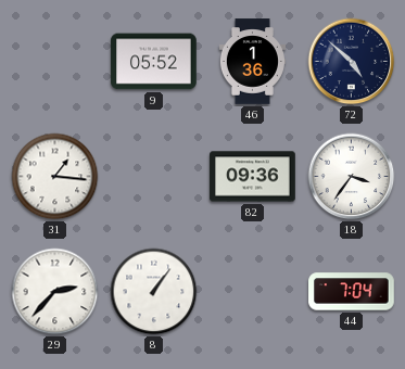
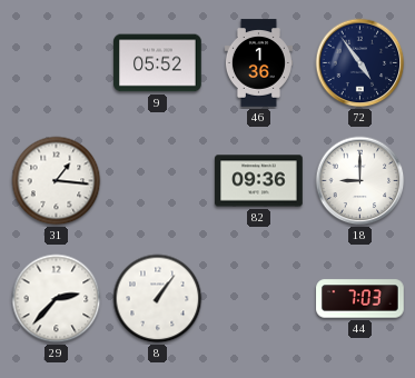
72: 4:52 -> 4:54
18: 3:36 -> 9:00
44: 7:04 -> 7:03
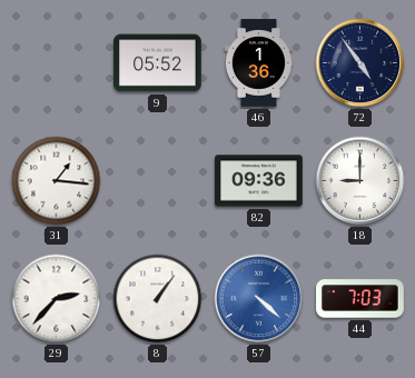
57: none -> 4:22
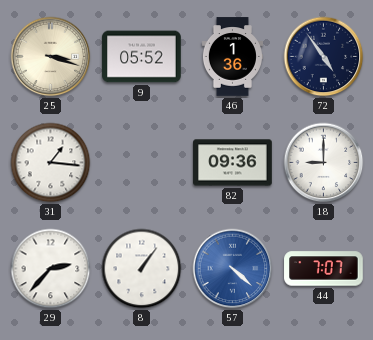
25: none -> 3:18
44: 7:03 -> 7:07
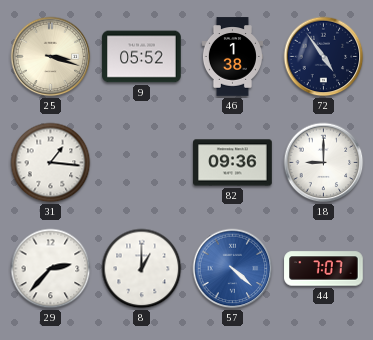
46: 1:36 -> 1:38
8: 1:06 -> 1:00
